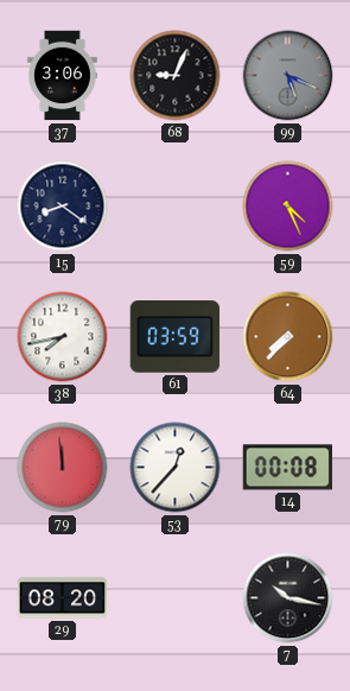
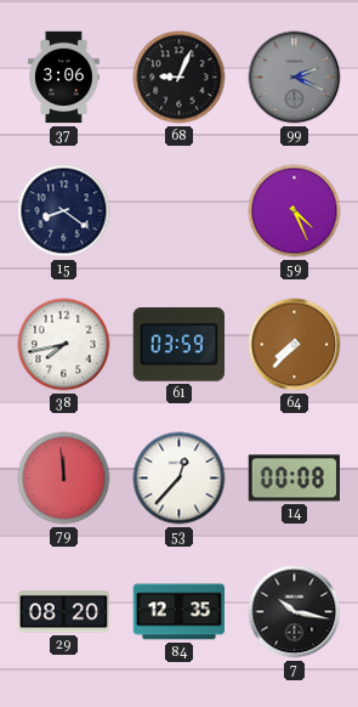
99: 5:19 -> 2:19
84: none -> 12:35
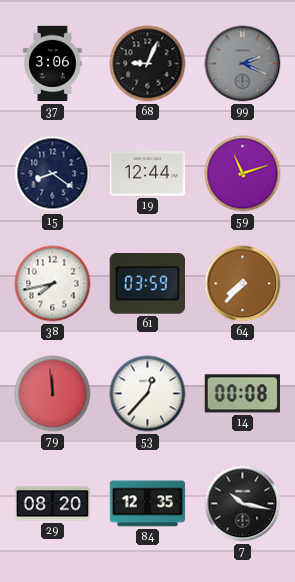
19: none -> 12:44
59: 4:26 -> 11:12
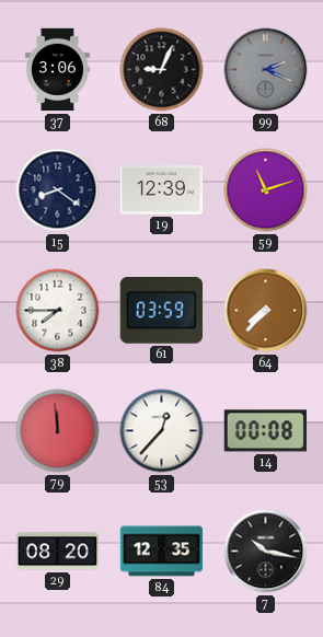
19: 12:44 -> 12:39
38: 7:43 -> 7:45
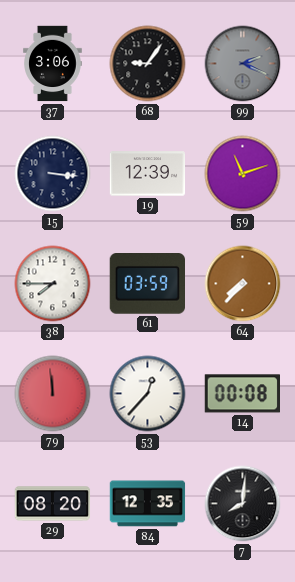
68: 9:04 -> 9:06
15: 8:21 -> 3:16
7: 10:17 -> 8:01
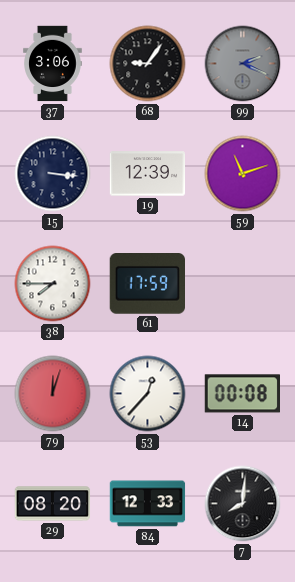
61: 03:59 -> 17:59
64: 7:37 -> none
79: 11:59 -> 12:03
84: 12:35 -> 12:33
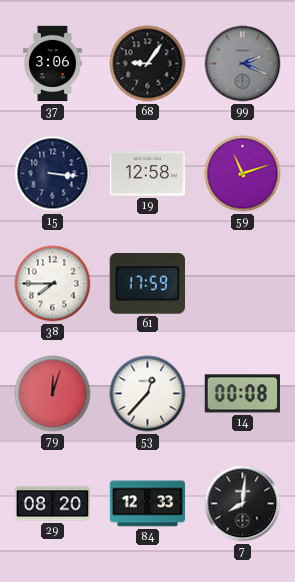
19: 12:39 -> 12:58
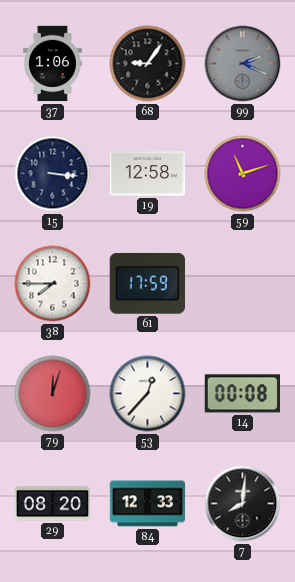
37: 3:06 -> 1:06
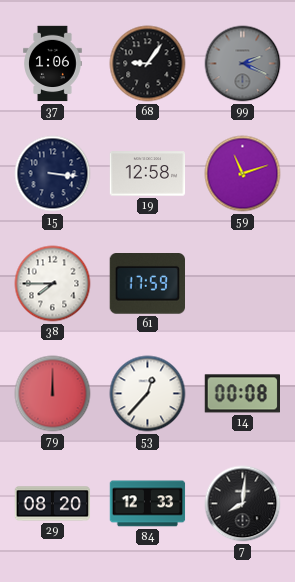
79: 12:03 -> 12:00
